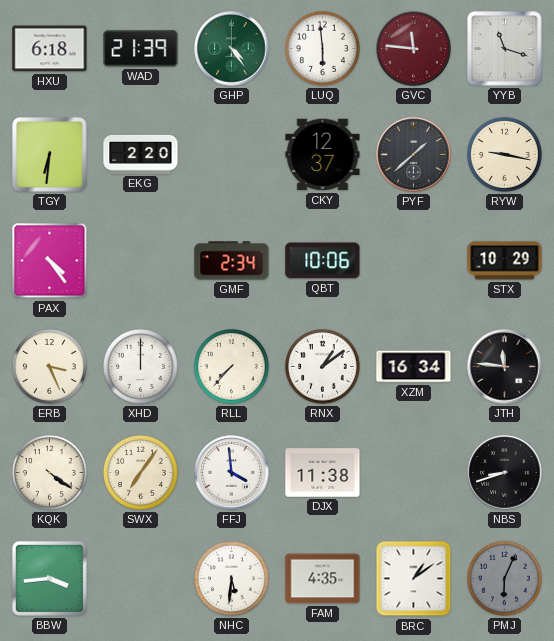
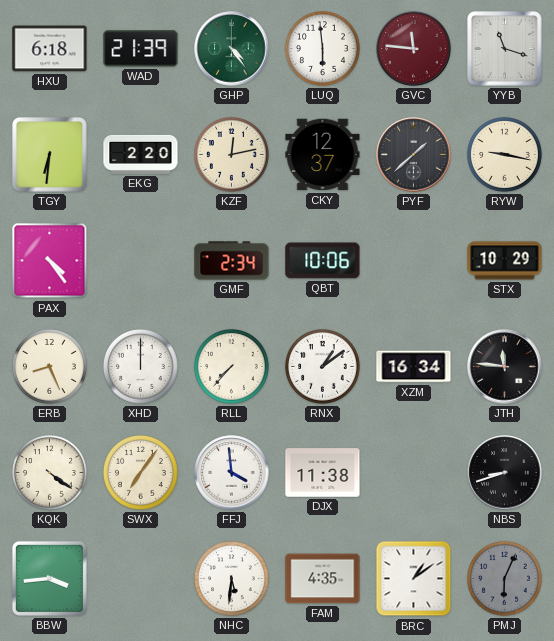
KZF: none -> 12:13
ERB: 3:26 -> 8:26
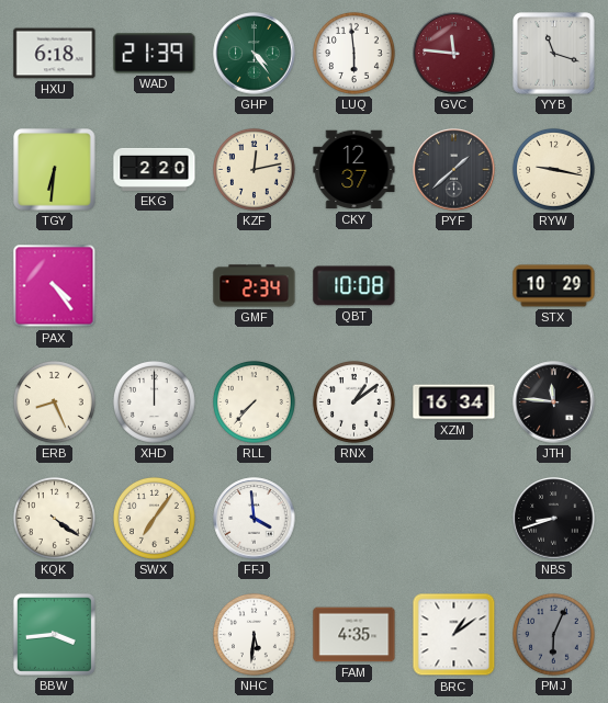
QBT: 10:06 -> 10:08
DJX: 11:38 -> none
